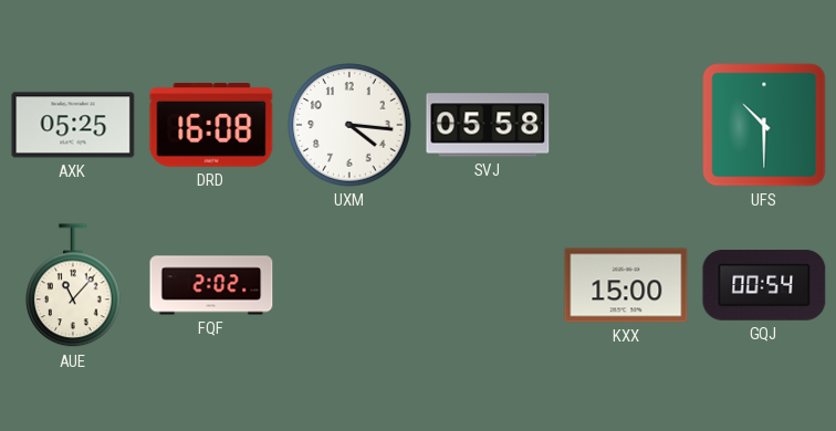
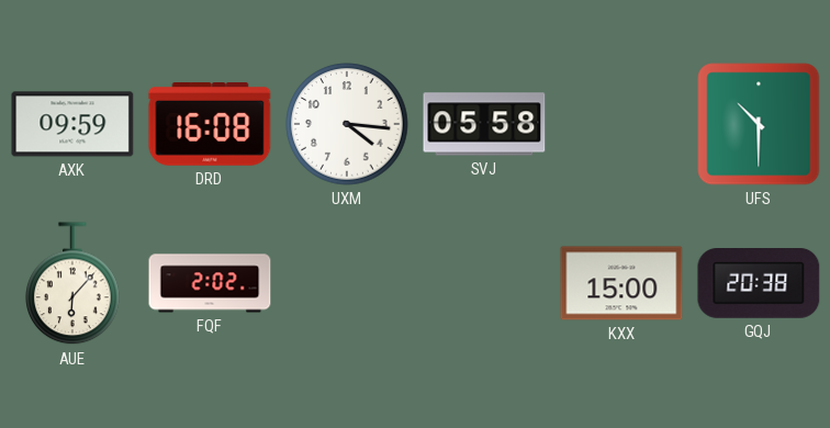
AXK: 05:25 -> 09:59
AUE: 11:07 -> 6:07
GQJ: 00:54 -> 20:38
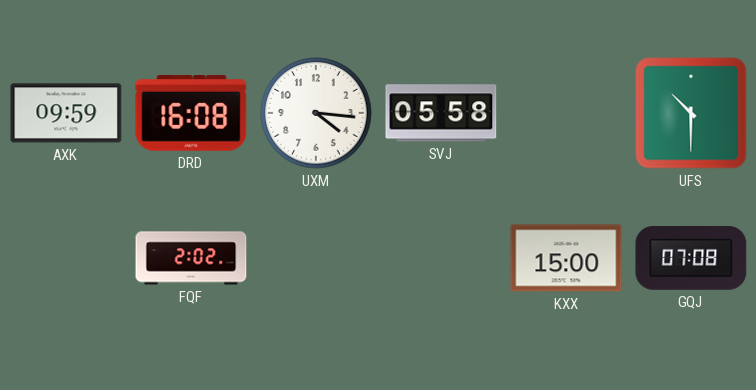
AUE: 6:07 -> none
GQJ: 20:38 -> 07:08
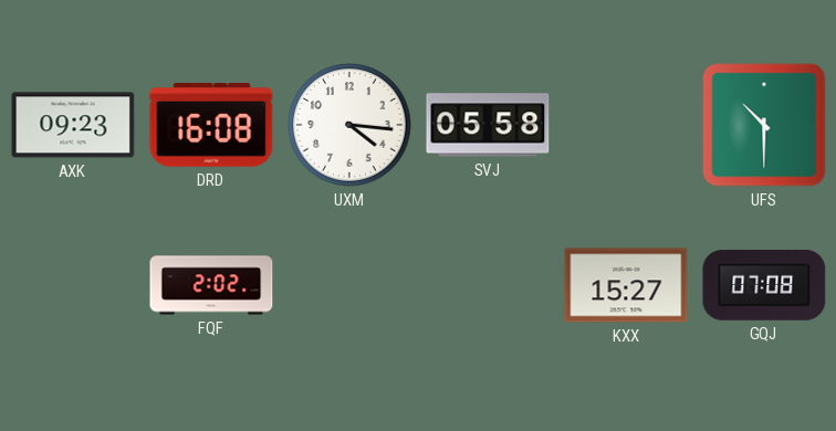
AXK: 09:59 -> 09:23
KXX: 15:00 -> 15:27
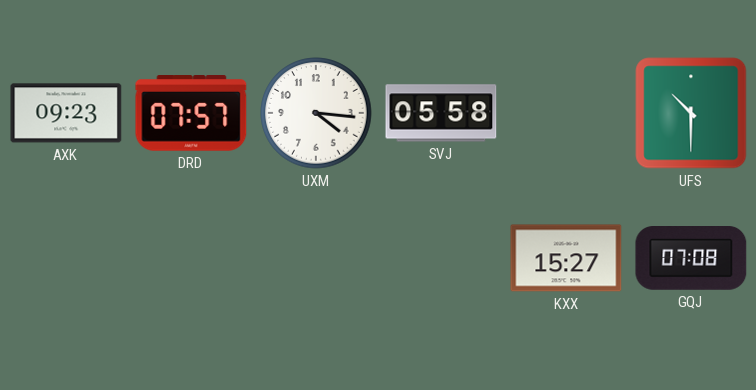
DRD: 16:08 -> 07:57
FQF: 2:02 -> none
